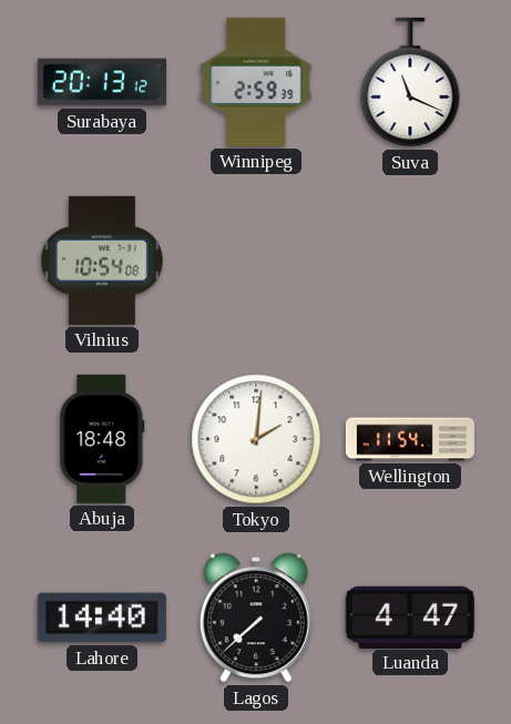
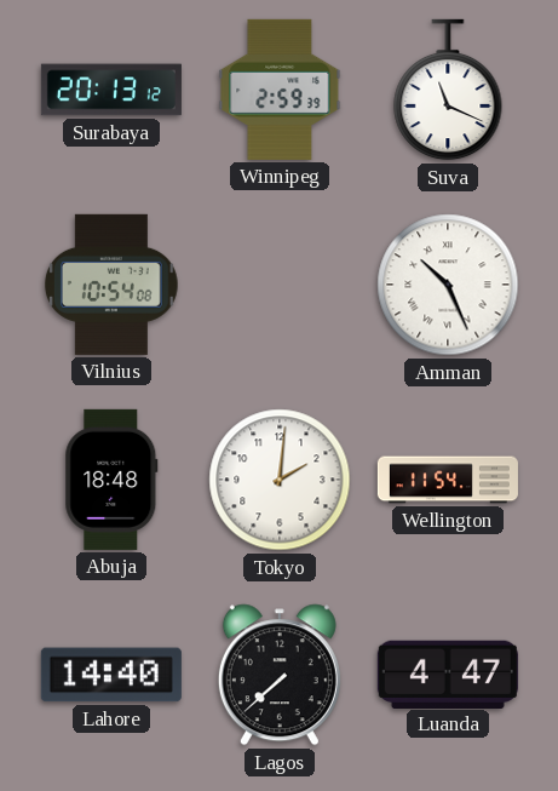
Amman: none -> 10:26
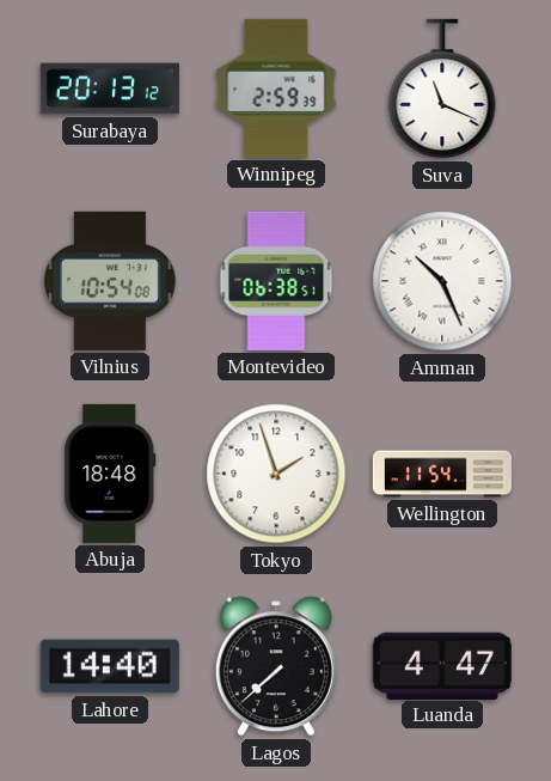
Montevideo: none -> 06:38
Tokyo: 2:01 -> 1:57
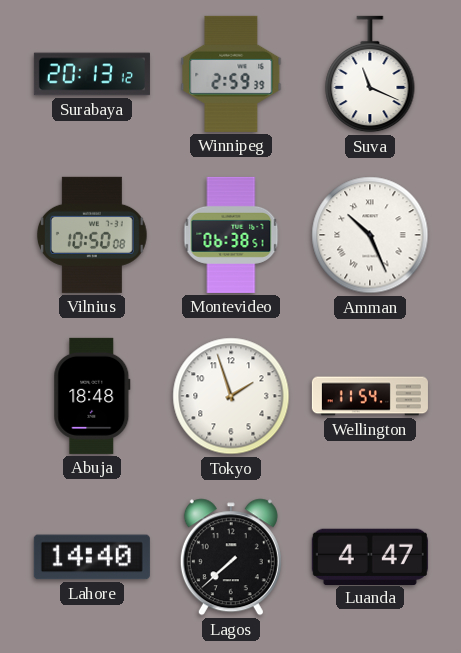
Vilnius: 10:54 -> 10:50
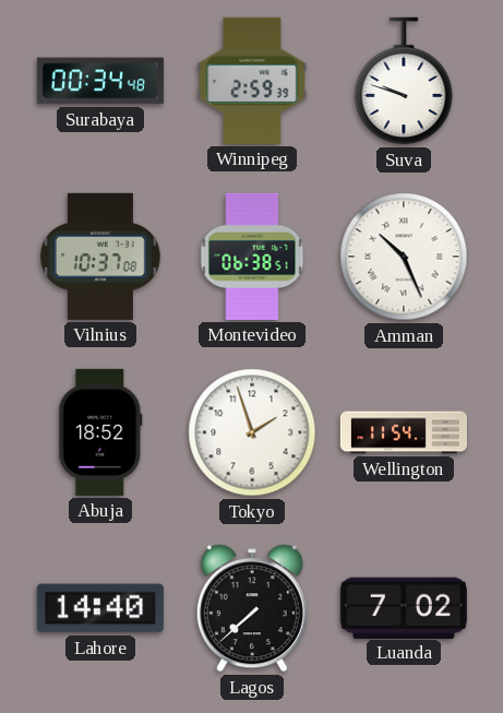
Surabaya: 20:13 -> 00:34
Suva: 11:19 -> 9:48
Vilnius: 10:50 -> 10:37
Abuja: 18:48 -> 18:52
Luanda: 4:47 -> 7:02
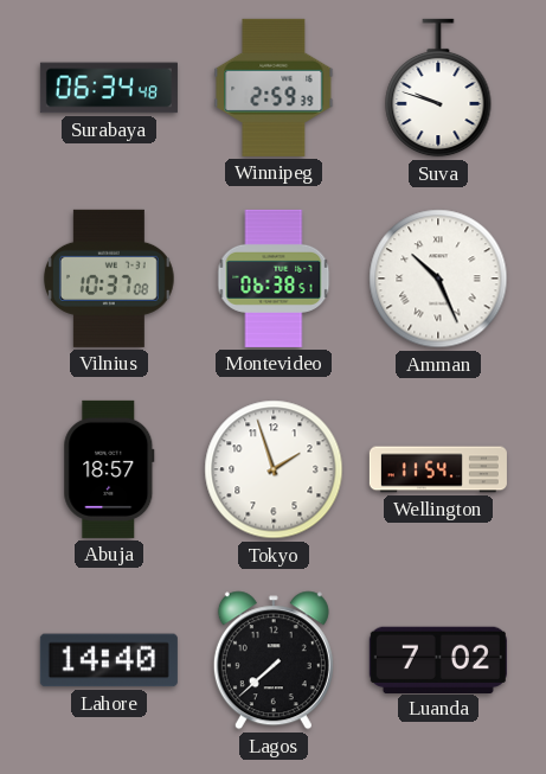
Surabaya: 00:34 -> 06:34
Abuja: 18:52 -> 18:57
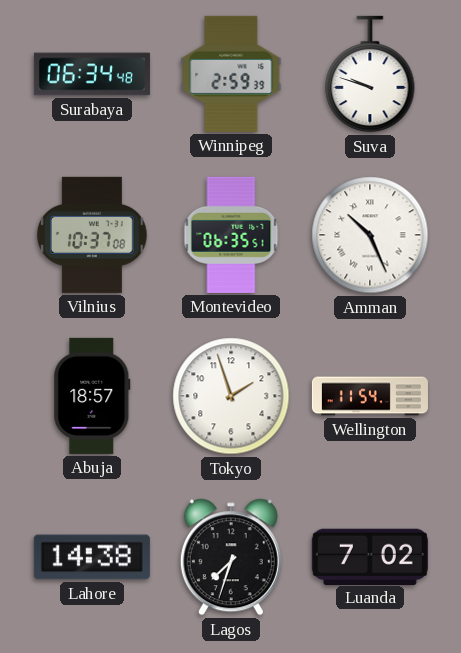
Montevideo: 06:38 -> 06:35
Lahore: 14:40 -> 14:38
Lagos: 7:38 -> 7:33
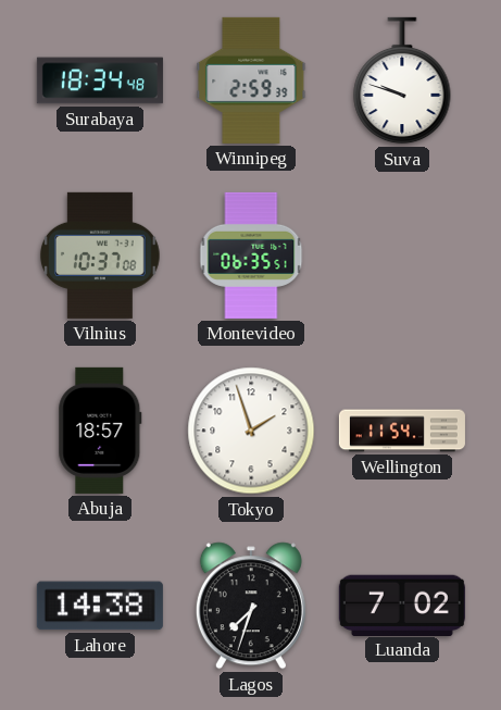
Surabaya: 06:34 -> 18:34
Amman: 10:26 -> none
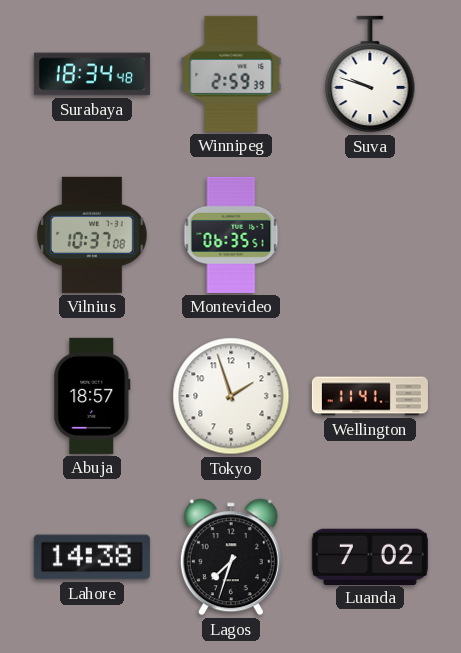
Wellington: 11:54 -> 11:41
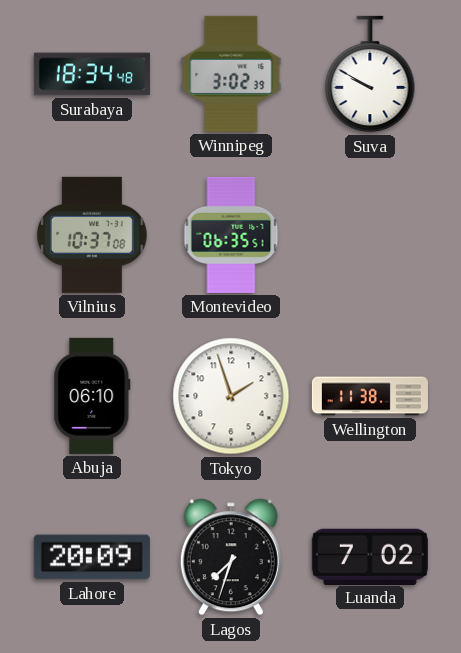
Winnipeg: 2:59 -> 3:02
Suva: 9:48 -> 9:50
Abuja: 18:57 -> 06:10
Wellington: 11:41 -> 11:38
Lahore: 14:38 -> 20:09
